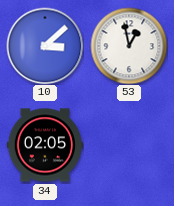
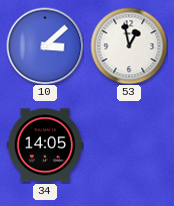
34: 02:05 -> 14:05
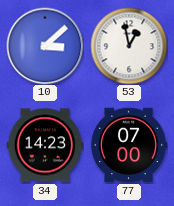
34: 14:05 -> 14:23
77: none -> 07:00
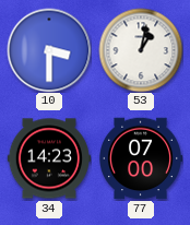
10: 3:08 -> 3:30
53: 12:58 -> 1:02
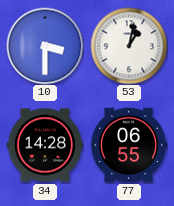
34: 14:23 -> 14:28
77: 07:00 -> 06:55
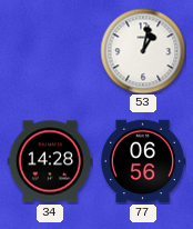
10: 3:30 -> none
77: 06:55 -> 06:56
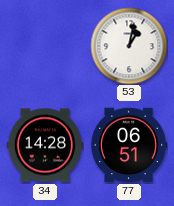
77: 06:56 -> 06:51
